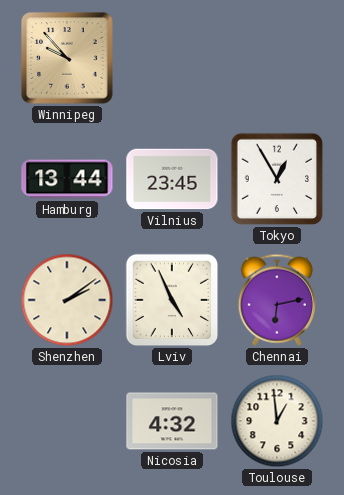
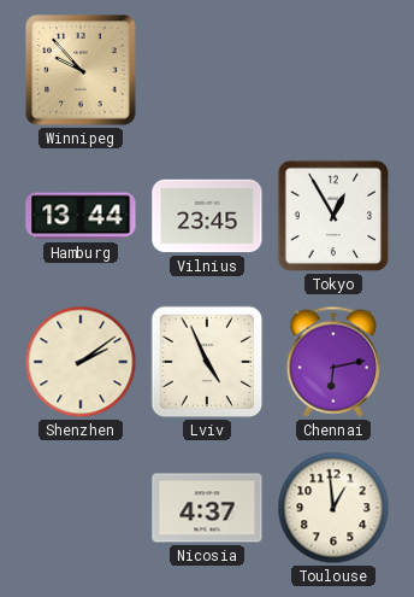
Nicosia: 4:32 -> 4:37
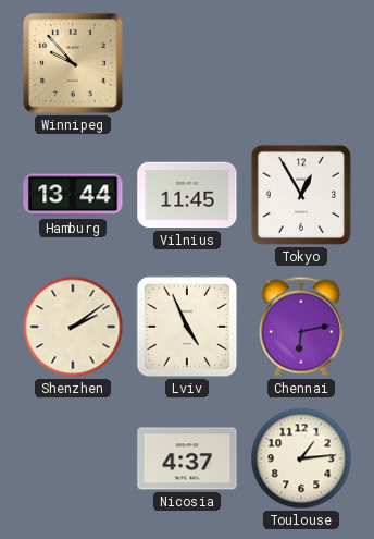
Vilnius: 23:45 -> 11:45
Toulouse: 12:59 -> 1:14
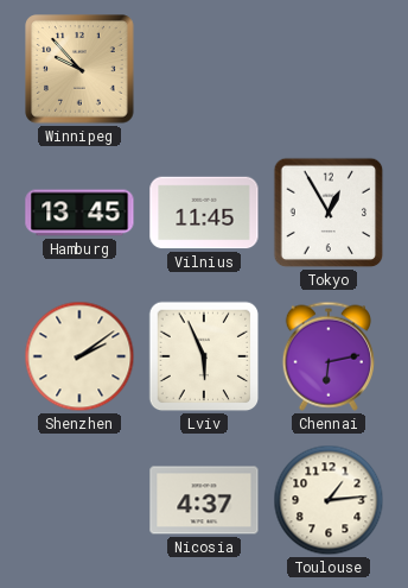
Hamburg: 13:44 -> 13:45
Lviv: 4:56 -> 5:56
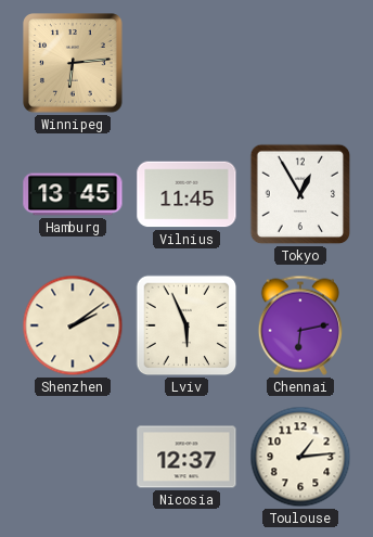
Winnipeg: 9:53 -> 6:14
Nicosia: 4:37 -> 12:37
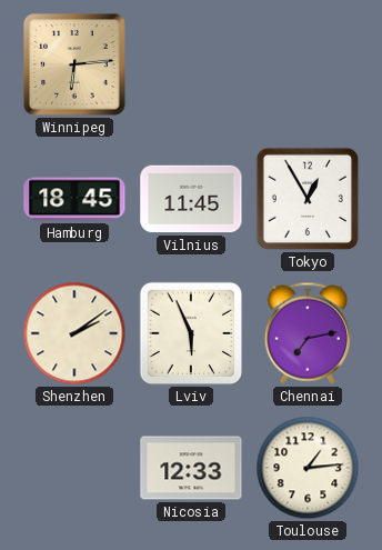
Hamburg: 13:45 -> 18:45
Chennai: 6:13 -> 7:13
Nicosia: 12:37 -> 12:33
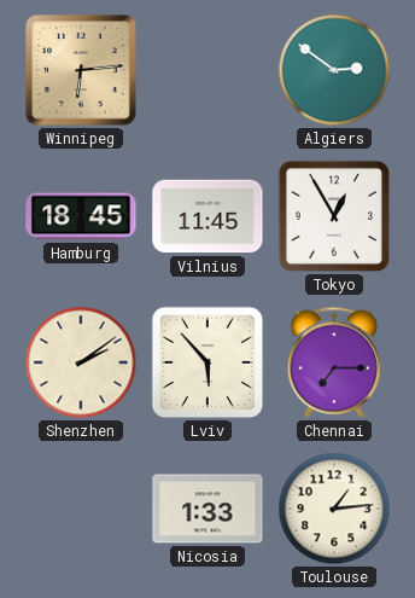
Algiers: none -> 2:51
Lviv: 5:56 -> 5:53
Chennai: 7:13 -> 7:15
Nicosia: 12:33 -> 1:33
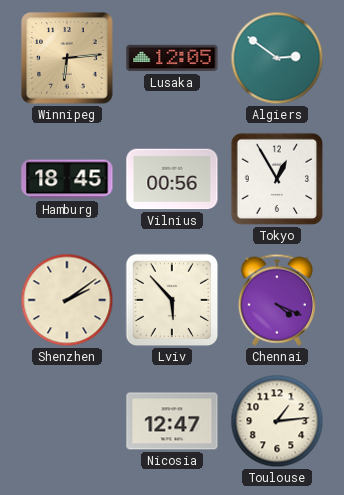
Lusaka: none -> 12:05
Vilnius: 11:45 -> 00:56
Chennai: 7:15 -> 4:19
Nicosia: 1:33 -> 12:47
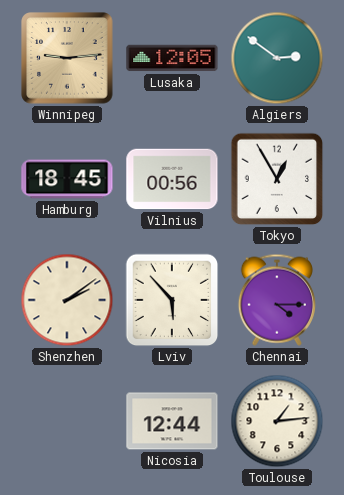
Winnipeg: 6:14 -> 9:14
Chennai: 4:19 -> 4:15
Nicosia: 12:47 -> 12:44
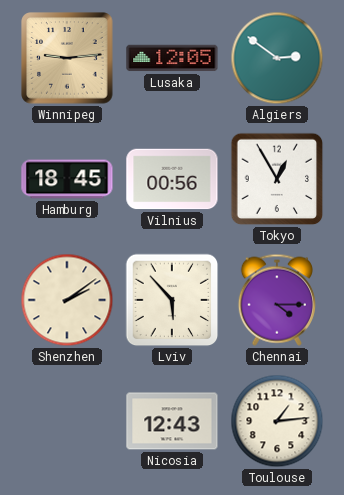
Nicosia: 12:44 -> 12:43
